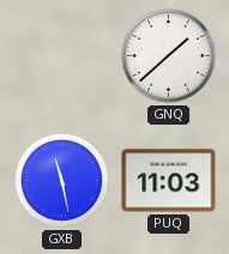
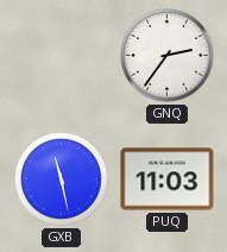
GNQ: 1:38 -> 2:36
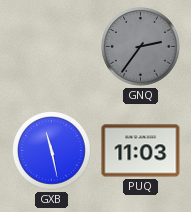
GNQ dial: white -> grey
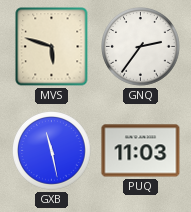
MVS: none -> 5:48
GNQ dial: grey -> white
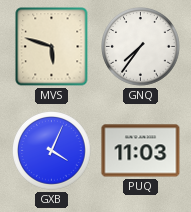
GNQ: 2:36 -> 7:36
GXB: 11:28 -> 4:04
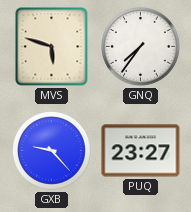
GXB: 4:04 -> 9:23
PUQ: 11:03 -> 23:27
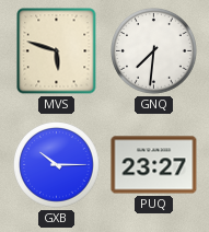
GNQ: 7:36 -> 7:31
GXB: 9:23 -> 10:15
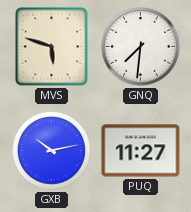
GXB: 10:15 -> 10:13
PUQ: 23:27 -> 11:27
